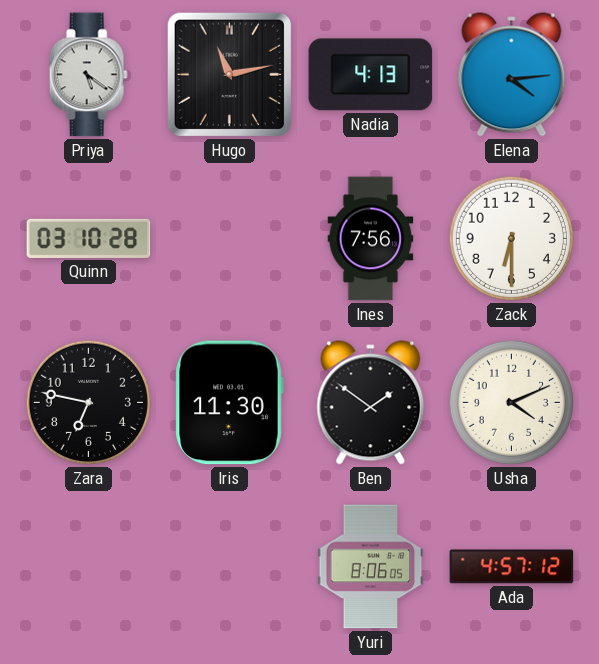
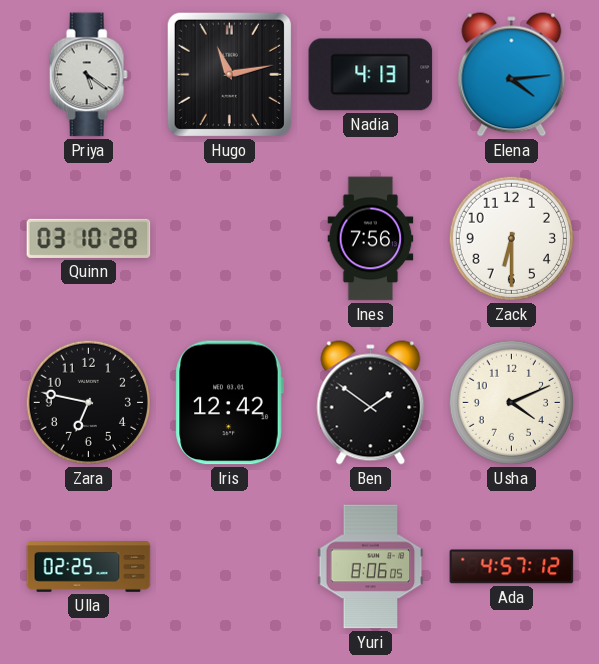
Iris: 11:30 -> 12:42
Ulla: none -> 02:25
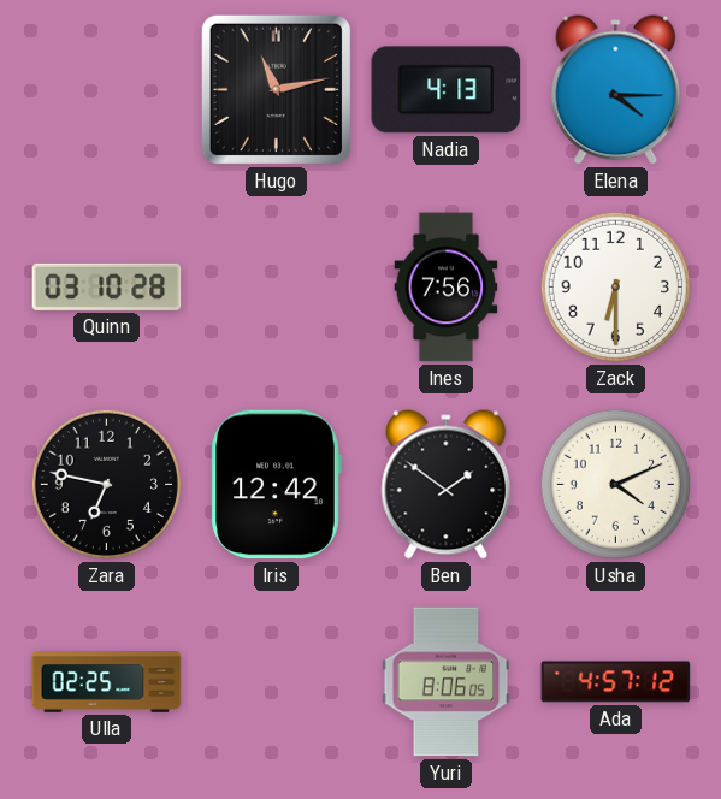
Priya: 5:21 -> none
Elena: 4:14 -> 4:15
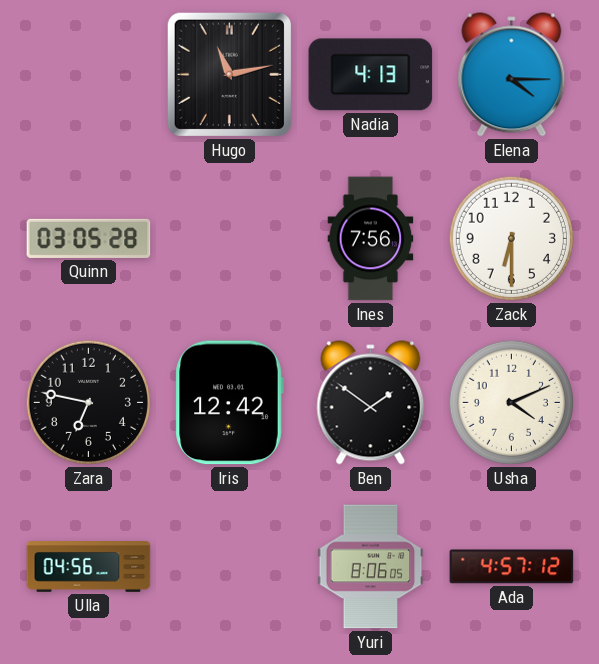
Quinn: 03:10 -> 03:05
Ulla: 02:25 -> 04:56
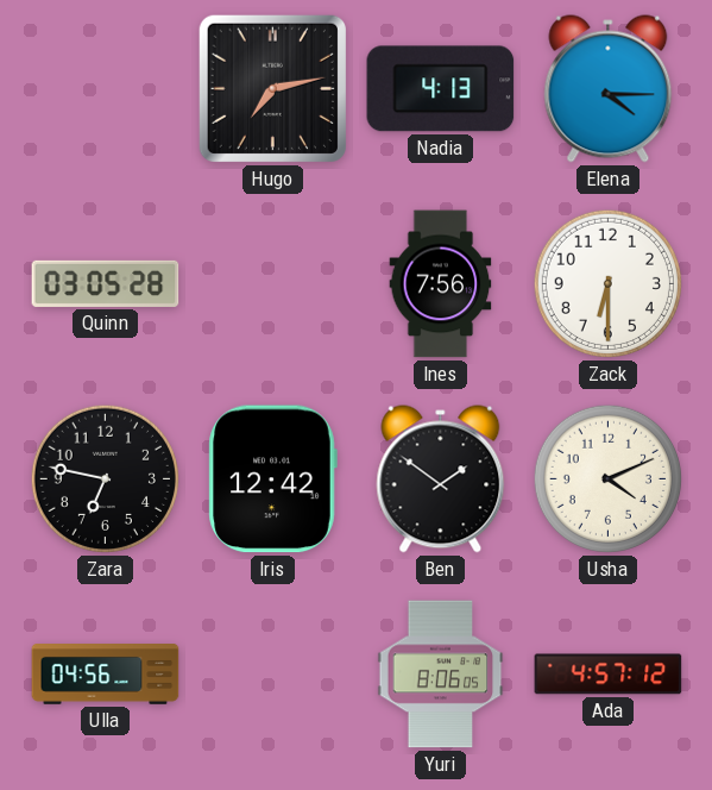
Hugo: 11:13 -> 7:13
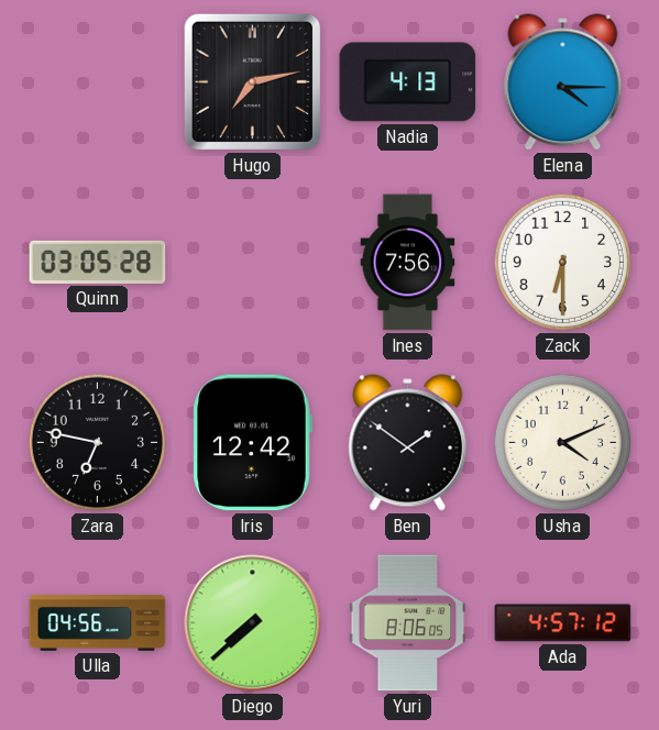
Diego: none -> 7:38
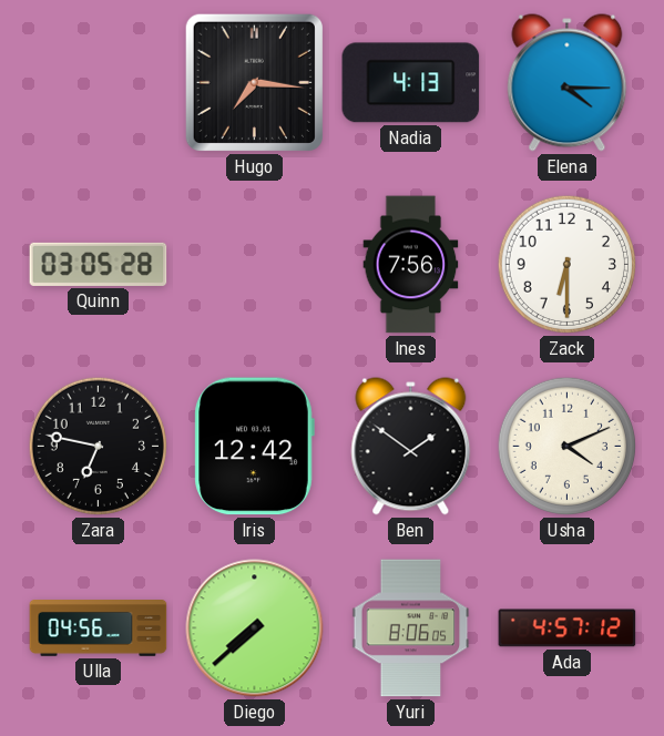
Hugo: 7:13 -> 7:16
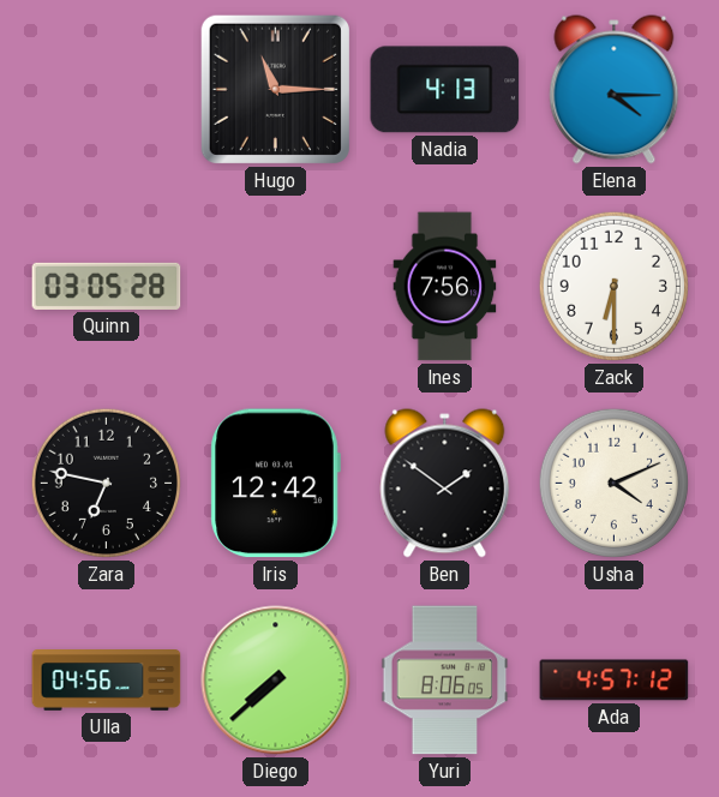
Hugo: 7:16 -> 11:15
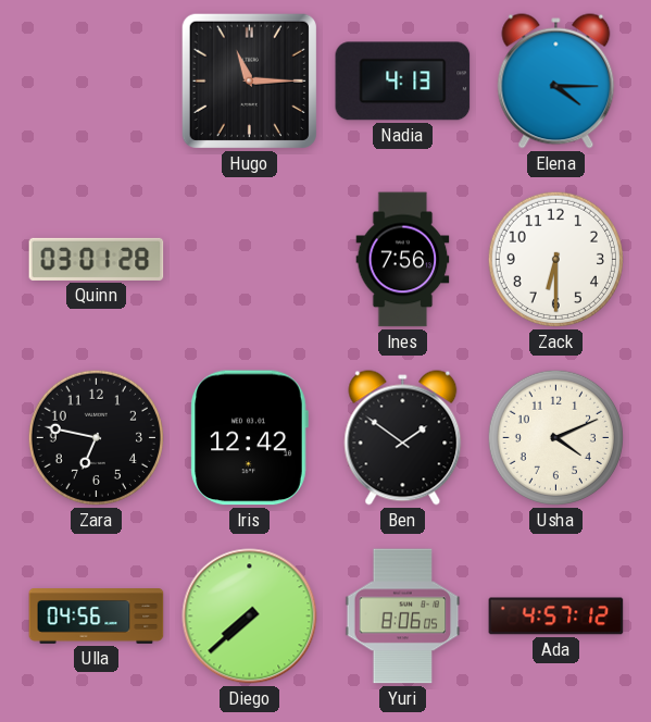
Quinn: 03:05 -> 03:01
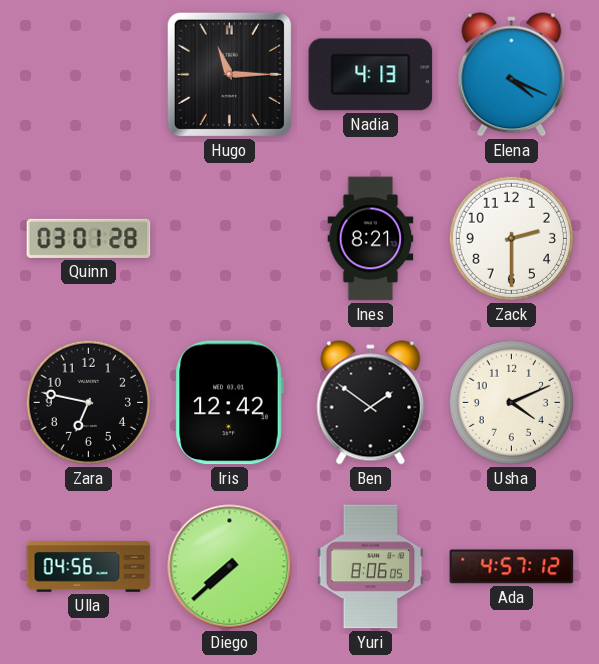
Elena: 4:15 -> 4:19
Ines: 7:56 -> 8:21
Zack: 6:30 -> 2:30
